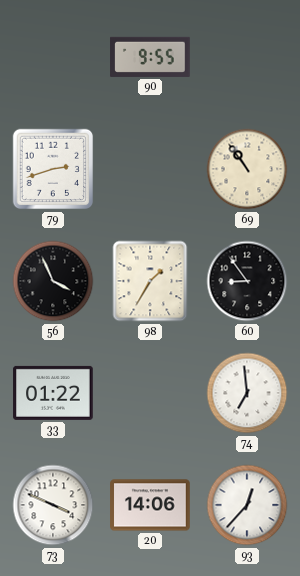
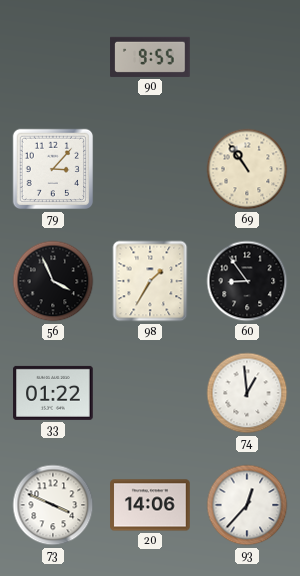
79: 2:42 -> 3:07
74: 6:59 -> 12:59
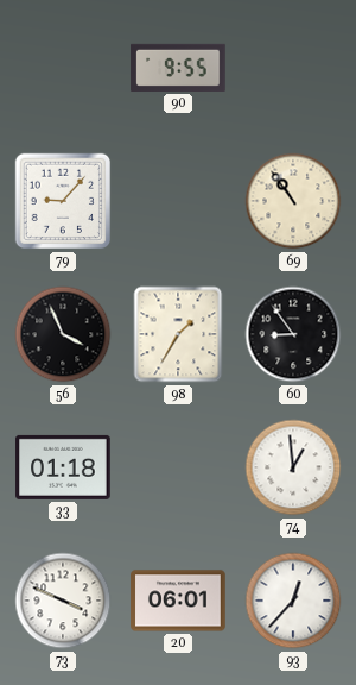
79: 3:07 -> 9:07
33: 01:22 -> 01:18
20: 14:06 -> 06:01
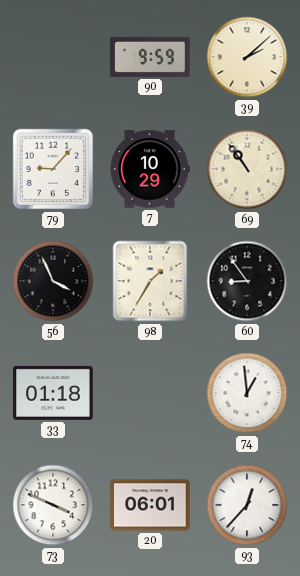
90: 9:55 -> 9:59
39: none -> 2:08
7: none -> 10:29
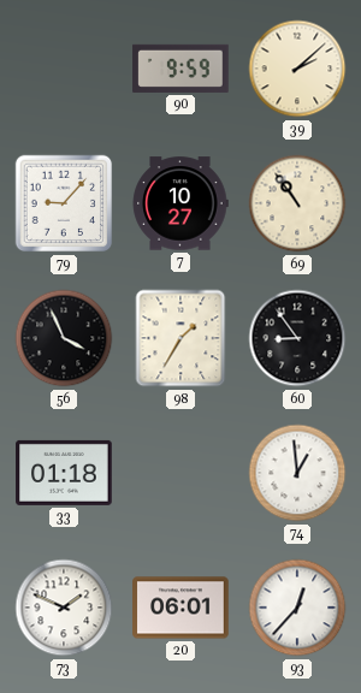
7: 10:29 -> 10:27
73: 3:49 -> 1:49
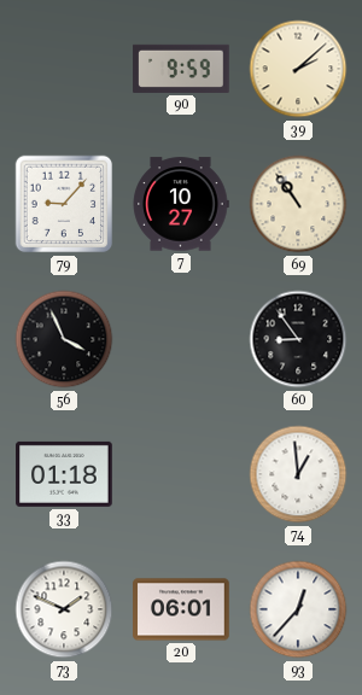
98: 1:35 -> none
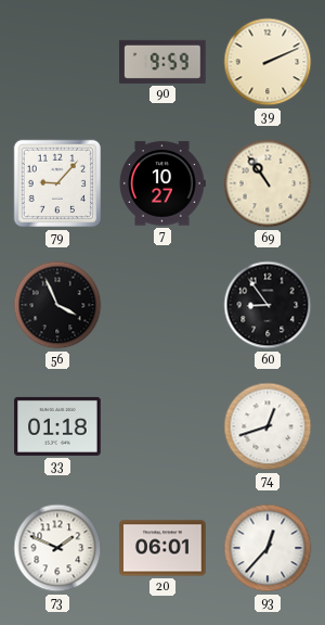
39: 2:08 -> 2:11
74: 12:59 -> 12:42
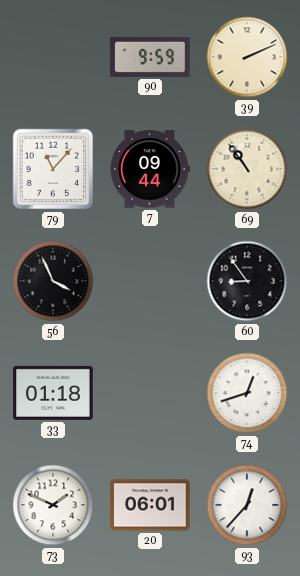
79: 9:07 -> 11:07
7: 10:27 -> 09:44
